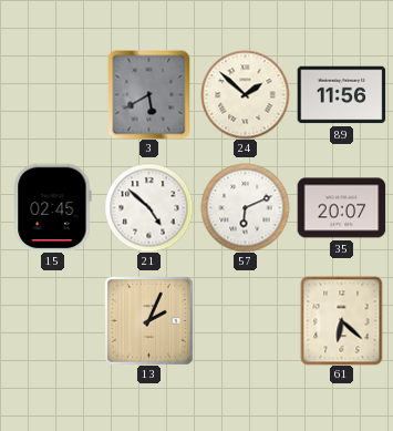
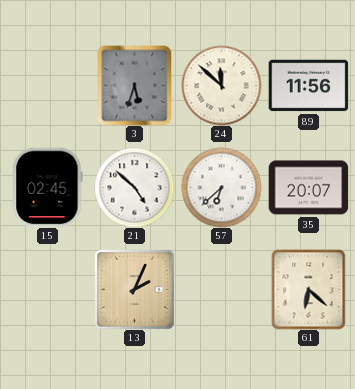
3: 5:40 -> 5:33
24: 1:52 -> 11:52
57: 6:11 -> 6:38
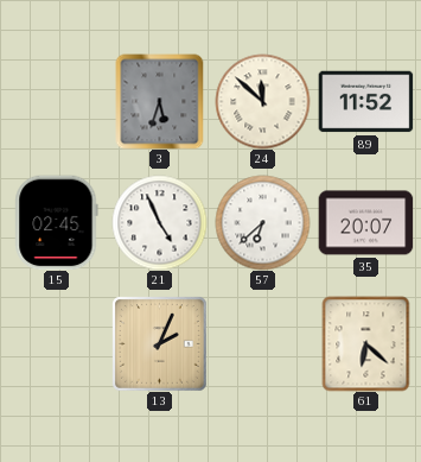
89: 11:56 -> 11:52
21: 4:52 -> 4:56
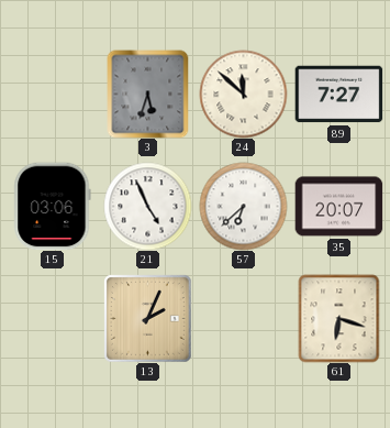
89: 11:52 -> 7:27
15: 02:45 -> 03:06
61: 6:22 -> 6:18
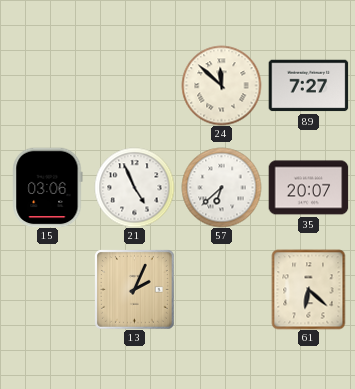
3: 5:33 -> none
61: 6:18 -> 6:22
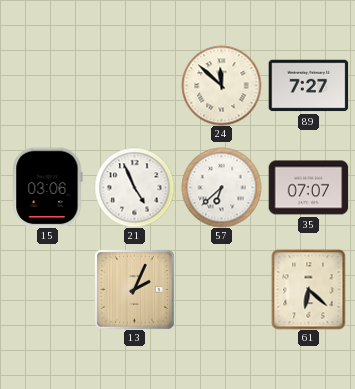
35: 20:07 -> 07:07
